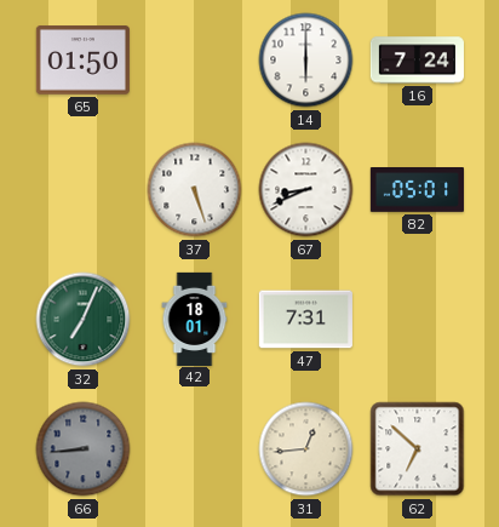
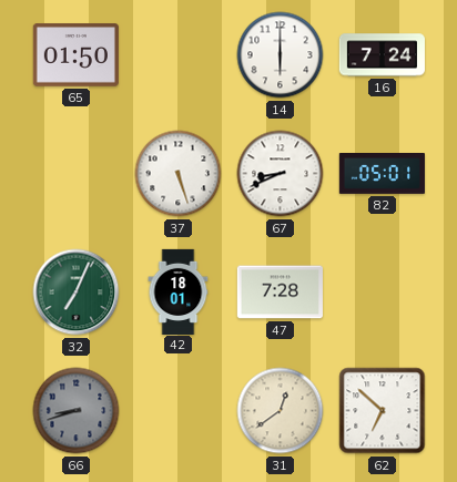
47: 7:31 -> 7:28
66: 8:44 -> 8:42
31: 12:44 -> 12:39
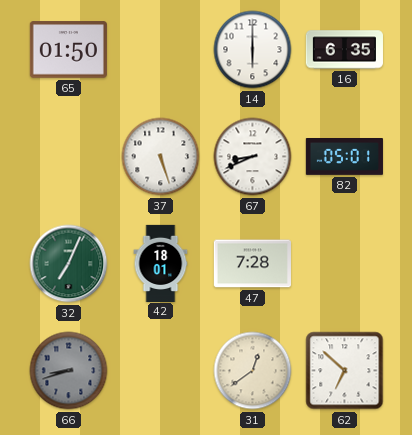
16: 7:24 -> 6:35
